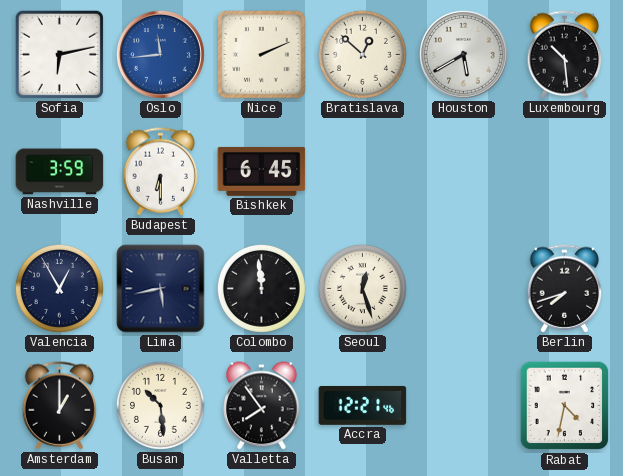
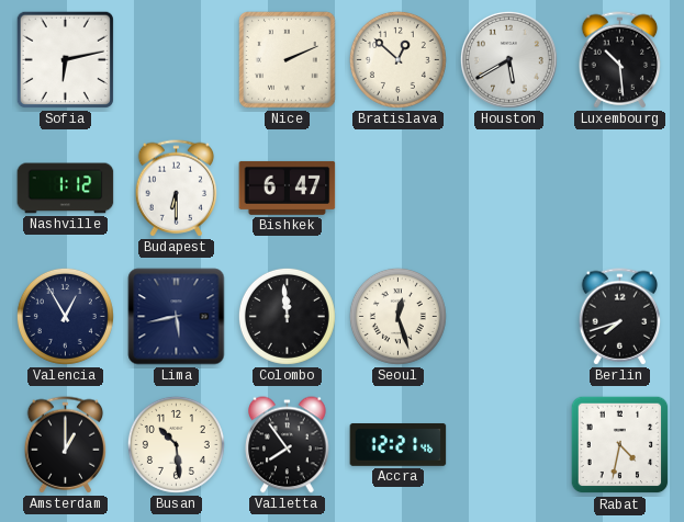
Oslo: 11:44 -> none
Nashville: 3:59 -> 1:12
Bishkek: 6:45 -> 6:47
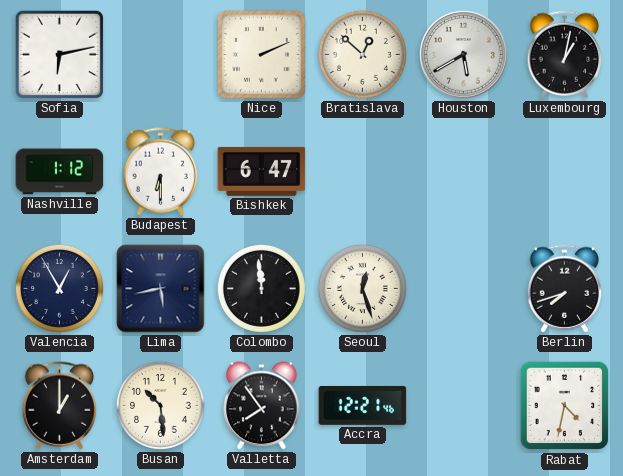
Luxembourg: 10:29 -> 1:02
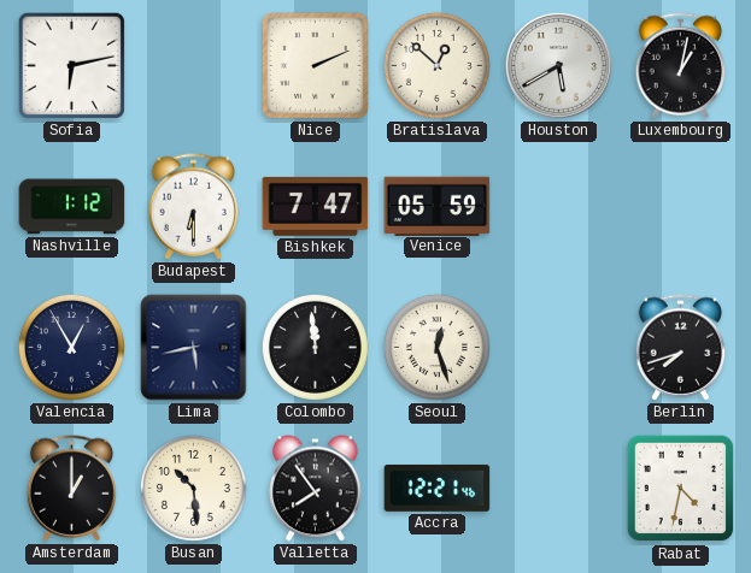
Bishkek: 6:47 -> 7:47
Venice: none -> 05:59
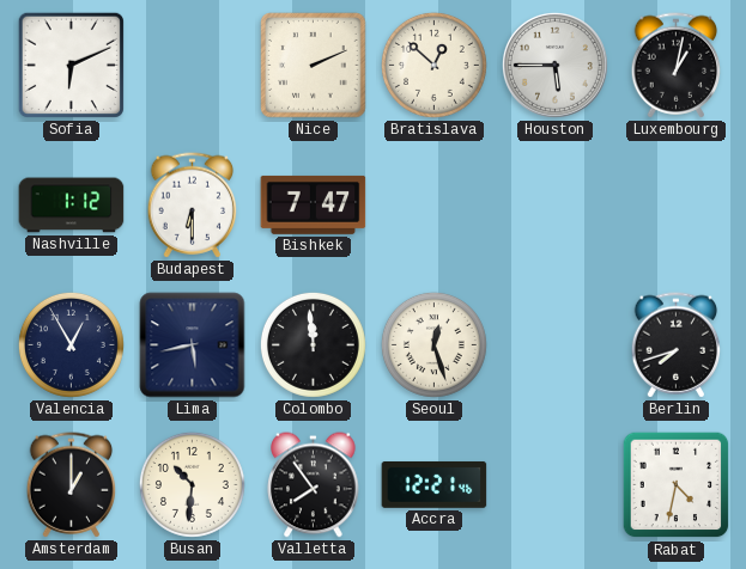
Sofia: 6:13 -> 6:11
Houston: 5:40 -> 5:45
Venice: 05:59 -> none
Busan: 10:29 -> 10:31
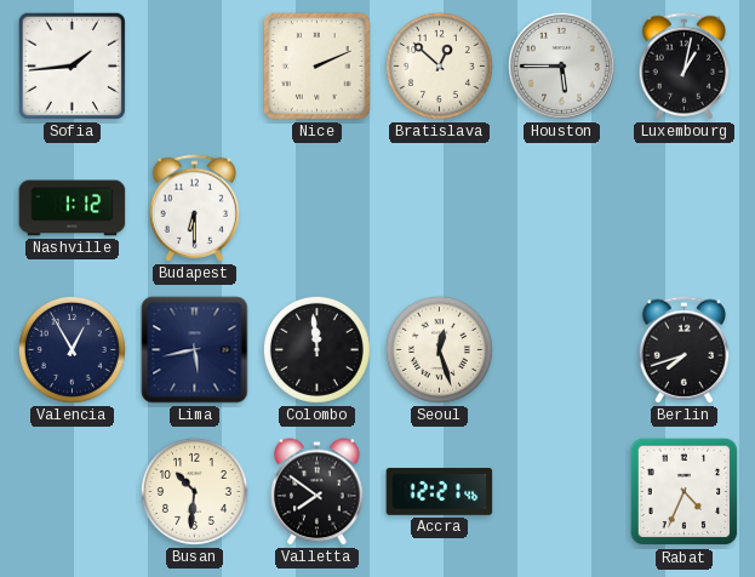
Sofia: 6:11 -> 1:44
Bishkek: 7:47 -> none
Amsterdam: 1:00 -> none
Valletta: 7:54 -> 7:51
Rabat: 4:32 -> 4:34
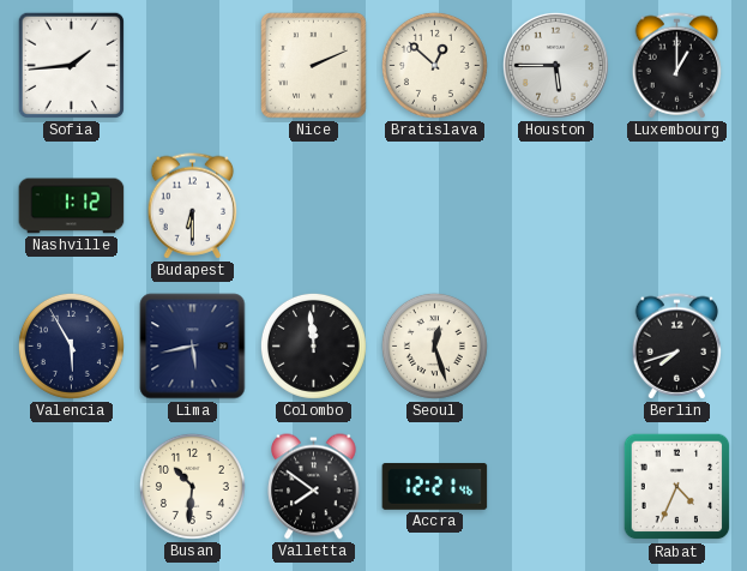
Luxembourg: 1:02 -> 1:00
Valencia: 12:55 -> 5:55
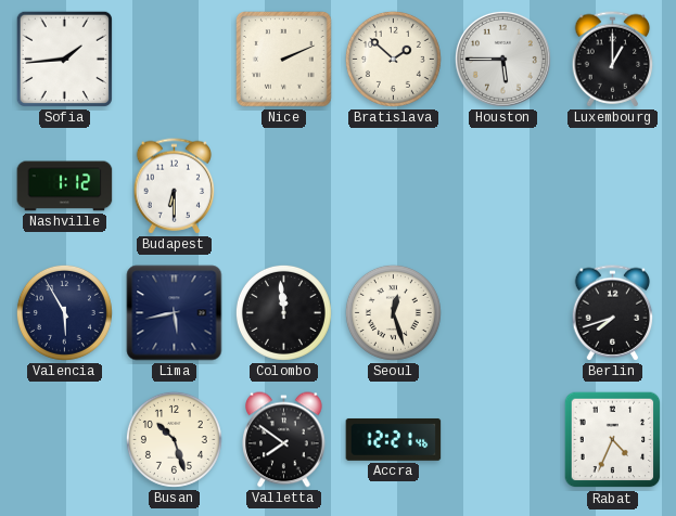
Bratislava: 12:52 -> 1:52
Busan: 10:31 -> 10:27
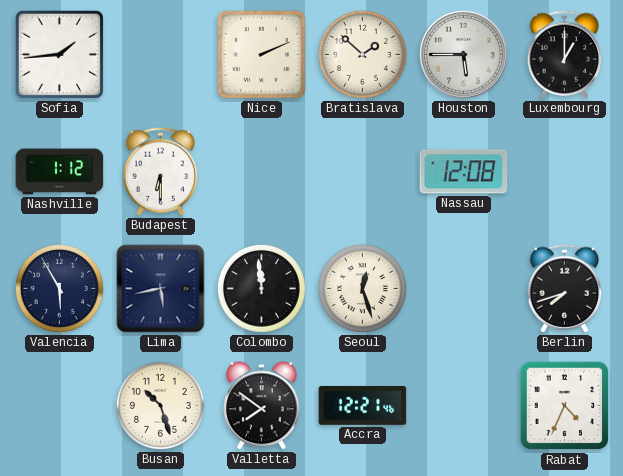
Nassau: none -> 12:08
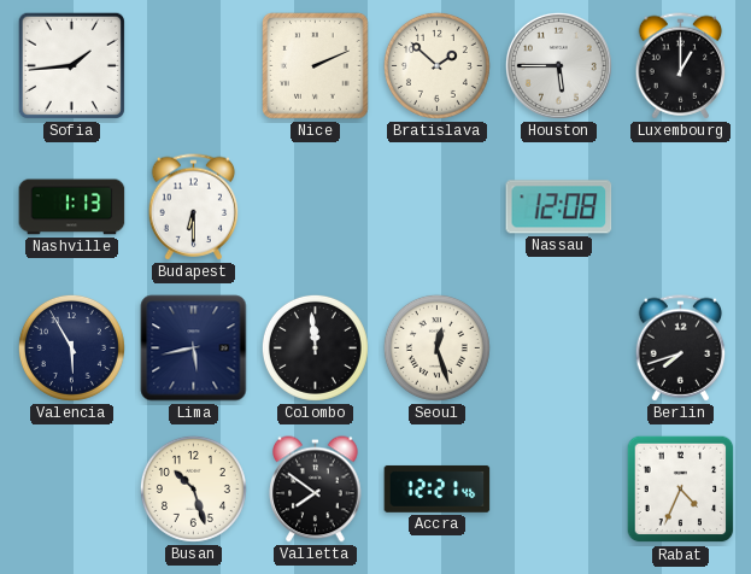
Nashville: 1:12 -> 1:13
